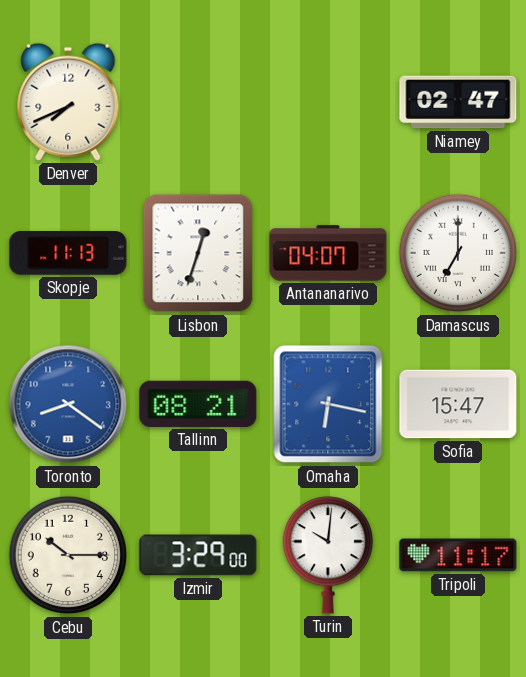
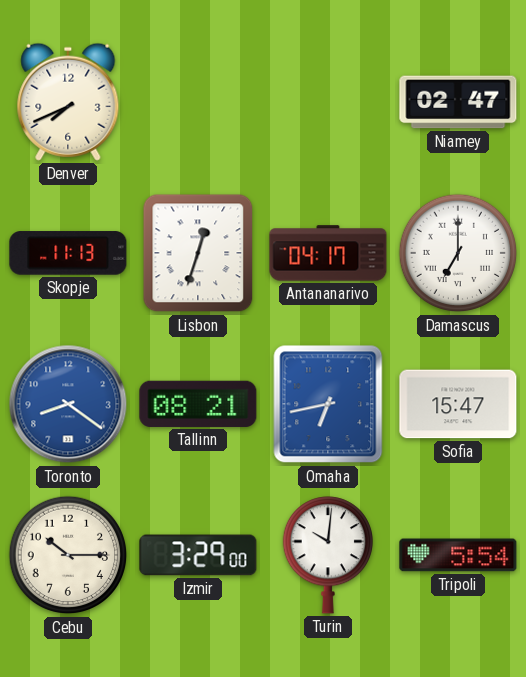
Antananarivo: 04:07 -> 04:17
Omaha: 6:17 -> 6:43
Tripoli: 11:17 -> 5:54
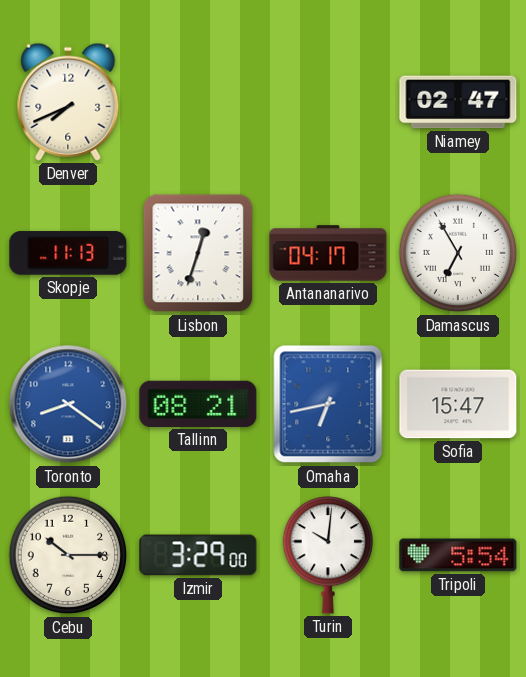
Damascus: 7:00 -> 6:55
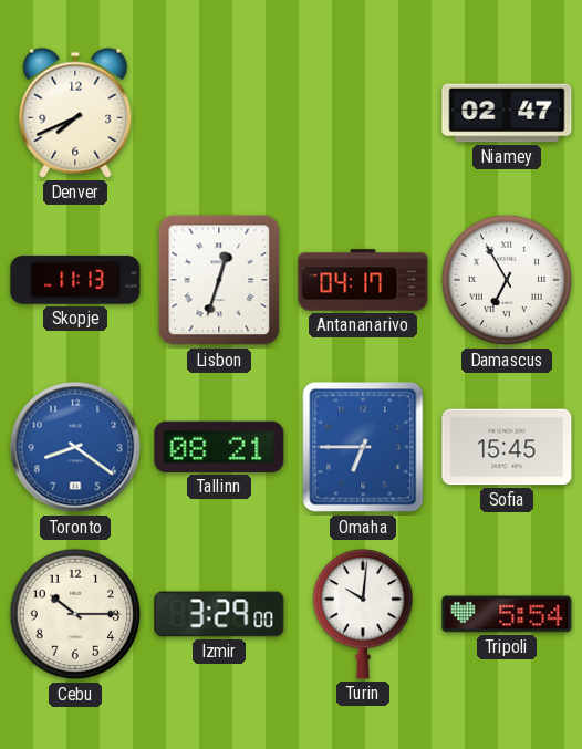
Omaha: 6:43 -> 6:45
Sofia: 15:47 -> 15:45
